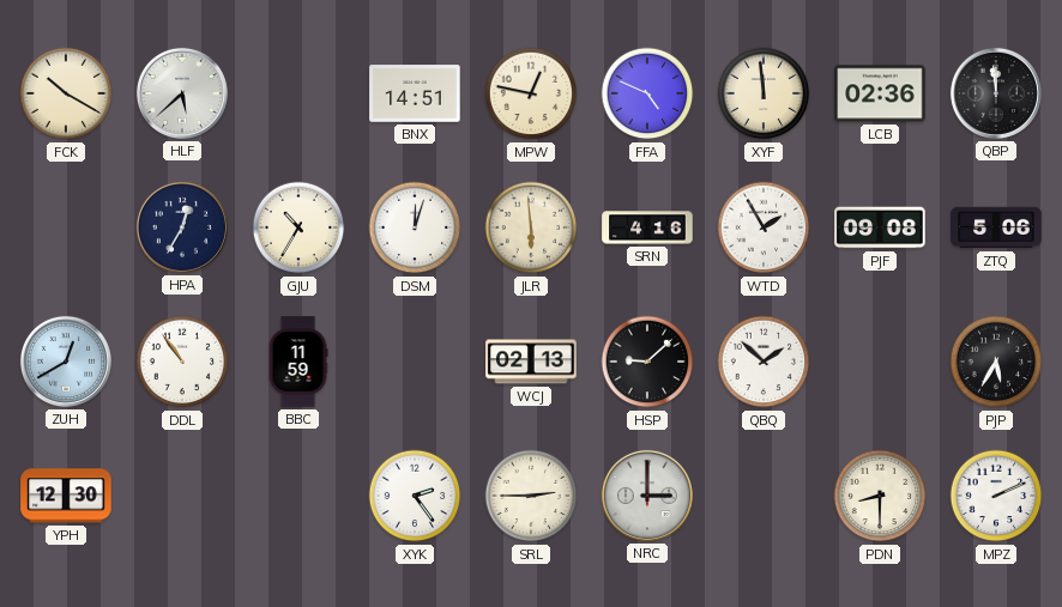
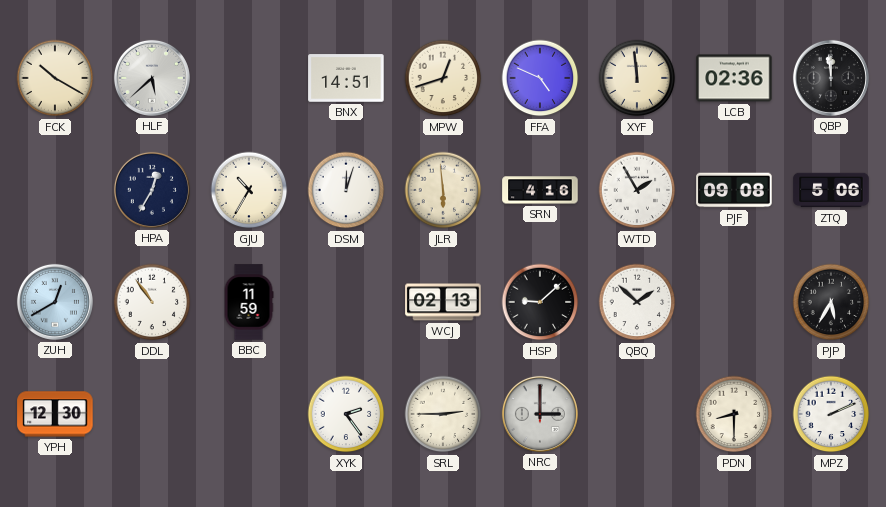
MPW: 12:47 -> 12:42
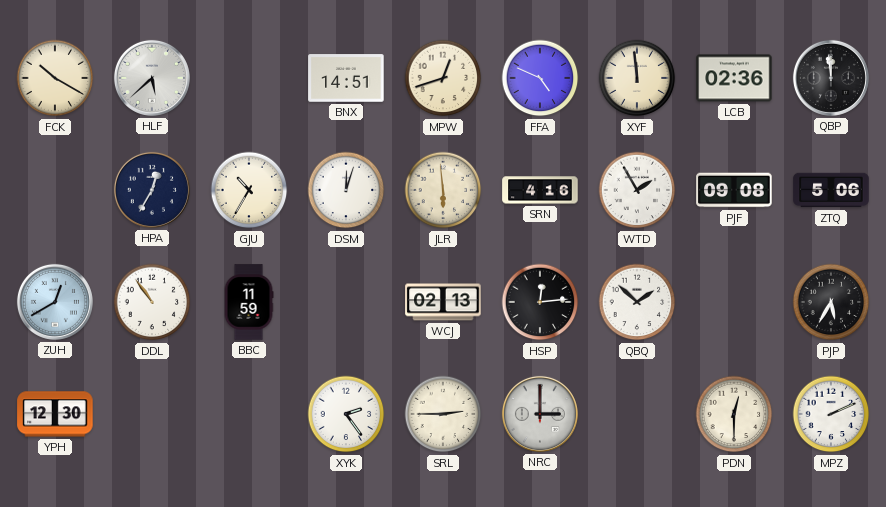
HSP: 9:08 -> 12:14
PDN: 8:30 -> 12:30
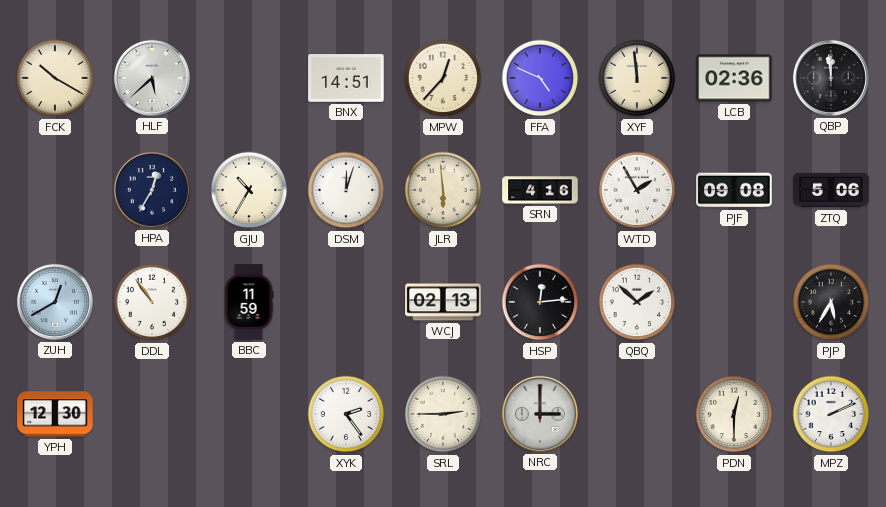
MPW: 12:42 -> 12:37
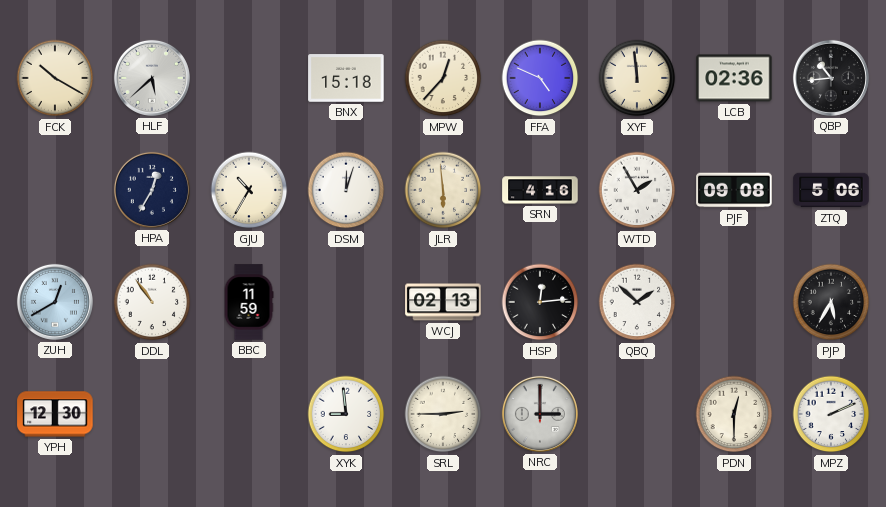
BNX: 14:51 -> 15:18
QBP: 11:59 -> 10:44
XYK: 2:24 -> 8:59
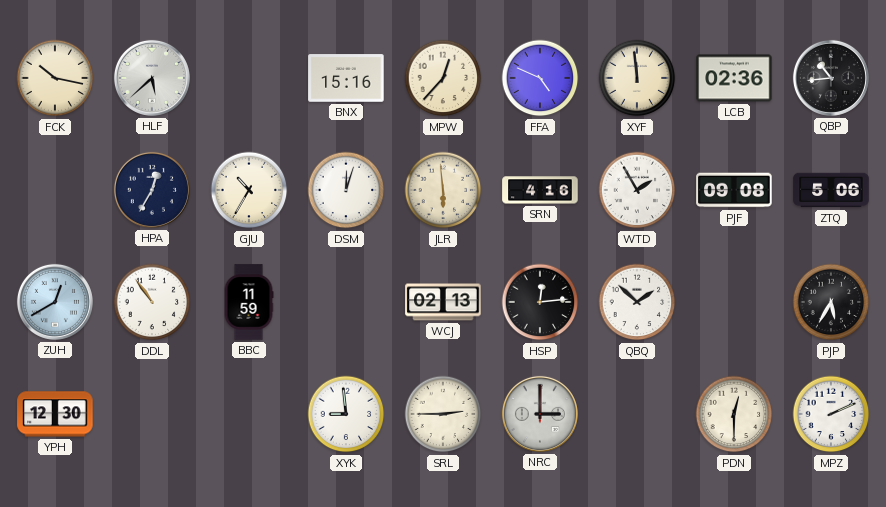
FCK: 10:20 -> 10:17
BNX: 15:18 -> 15:16
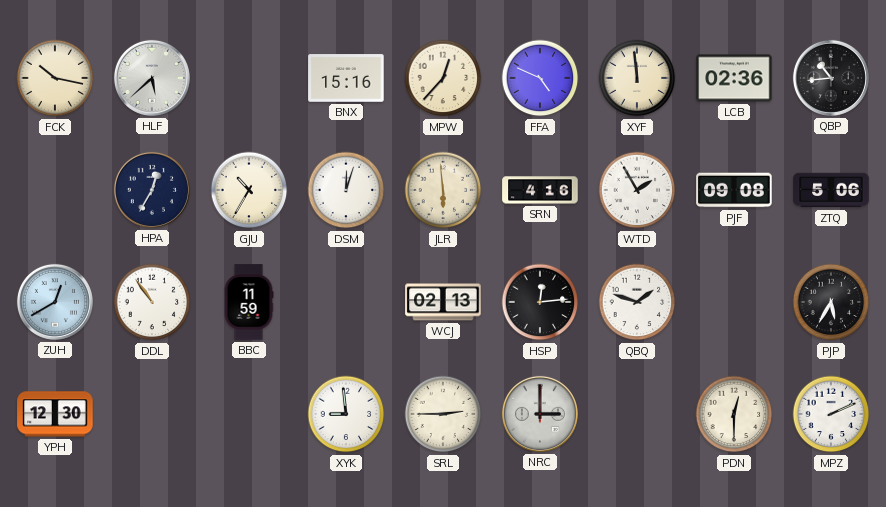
QBQ: 1:52 -> 1:48
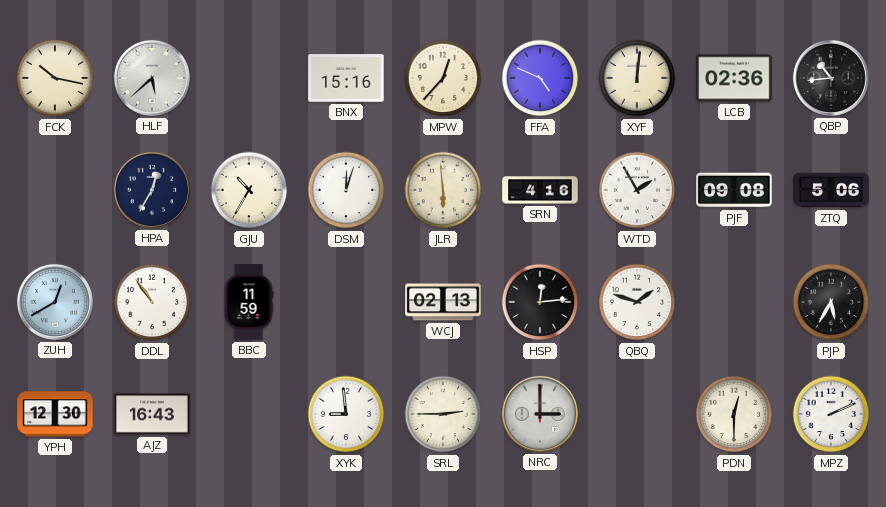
XYF: 11:59 -> 12:01
AJZ: none -> 16:43
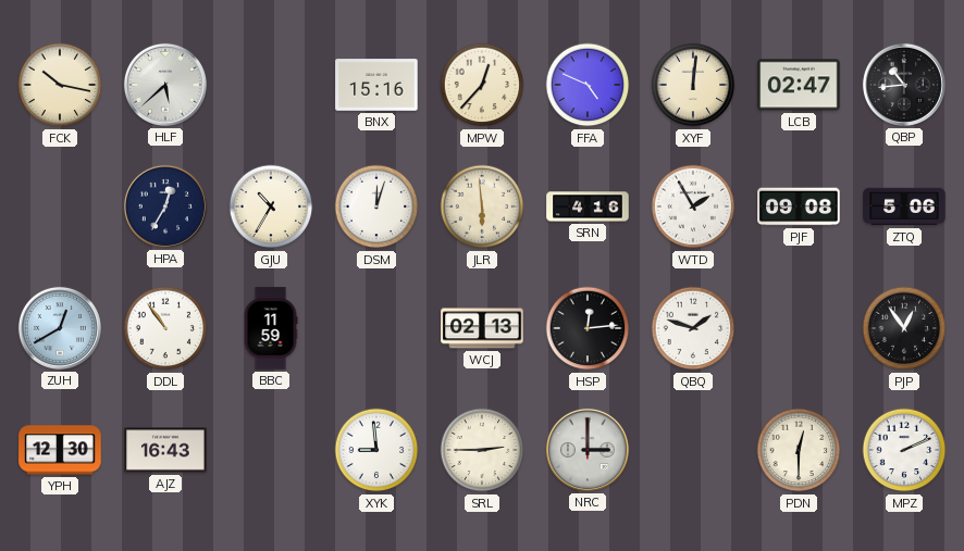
LCB: 02:36 -> 02:47
PJP: 5:35 -> 12:54
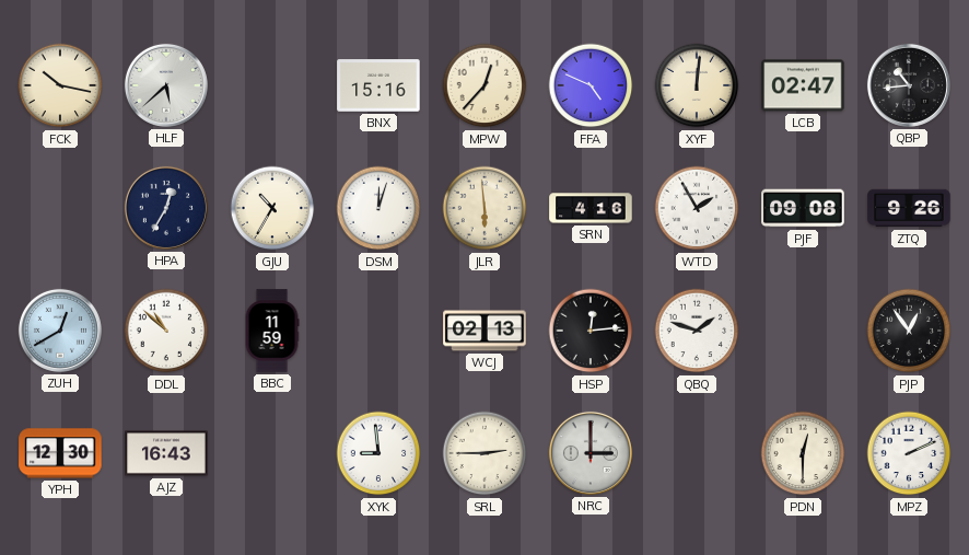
ZTQ: 5:06 -> 9:26
DDL: 10:54 -> 10:52
